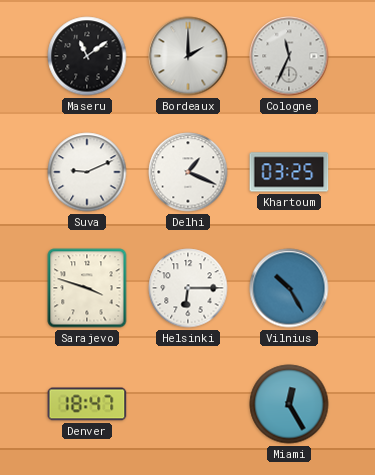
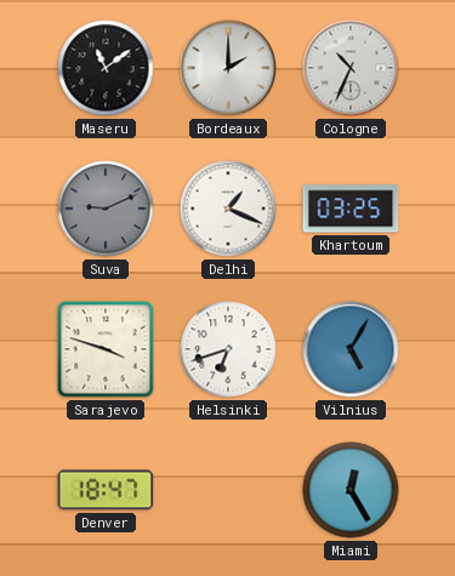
Cologne: 11:34 -> 10:34
Suva dial: white -> grey
Helsinki: 6:15 -> 6:42
Vilnius: 10:25 -> 5:05
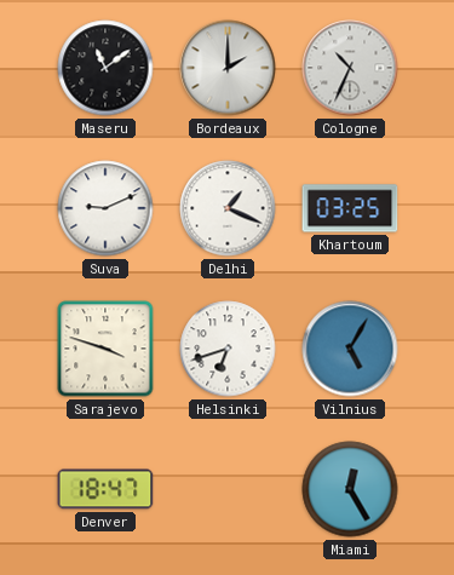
Suva dial: grey -> white
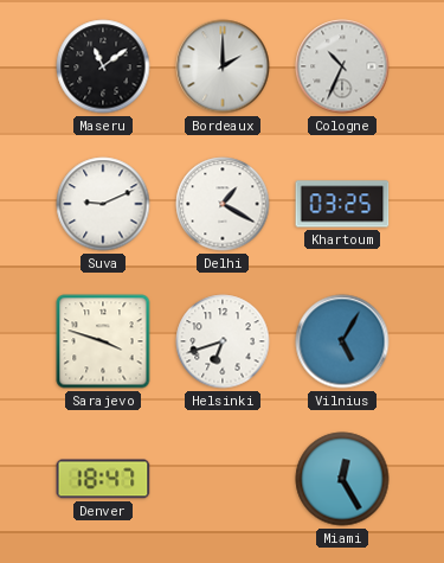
Delhi: 1:19 -> 1:20
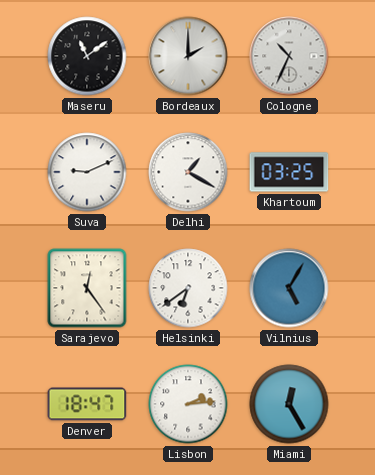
Sarajevo: 3:48 -> 12:24
Helsinki: 6:42 -> 6:39
Lisbon: none -> 2:14
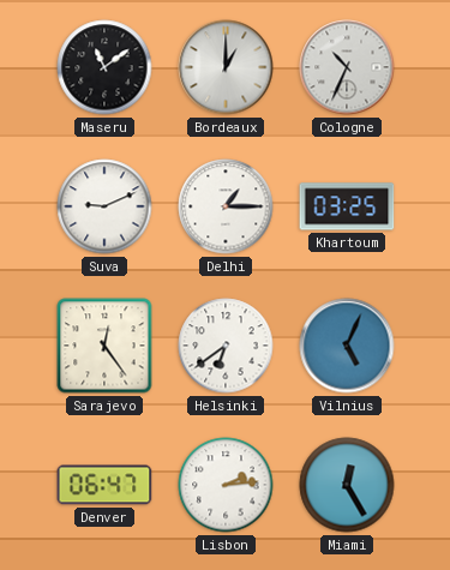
Bordeaux: 2:00 -> 1:00
Delhi: 1:20 -> 1:15
Vilnius: 5:05 -> 5:04
Denver: 18:47 -> 06:47
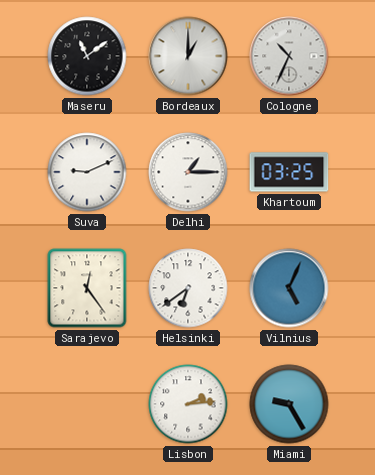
Denver: 06:47 -> none
Miami: 12:25 -> 9:25
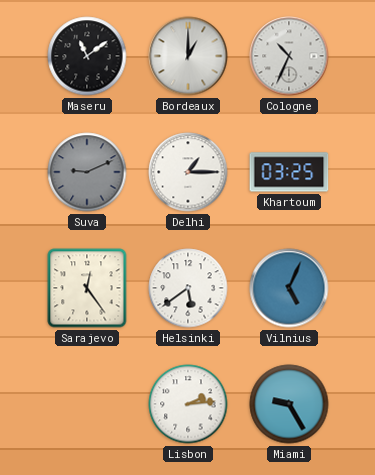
Suva dial: white -> grey
Helsinki: 6:39 -> 5:39
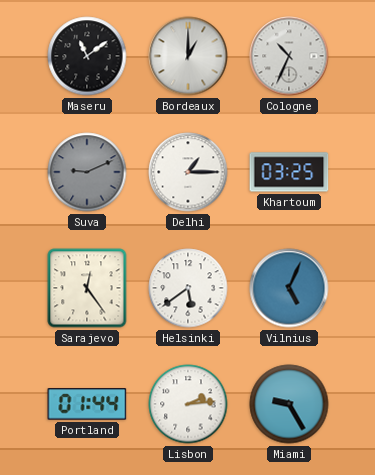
Portland: none -> 01:44
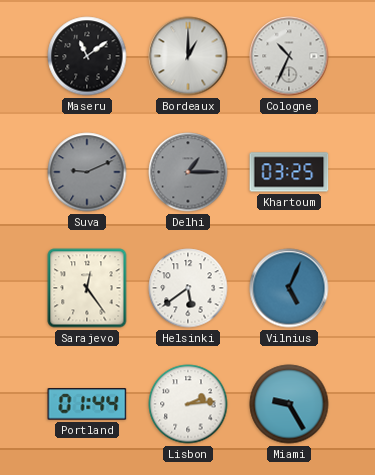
Delhi dial: white -> grey
